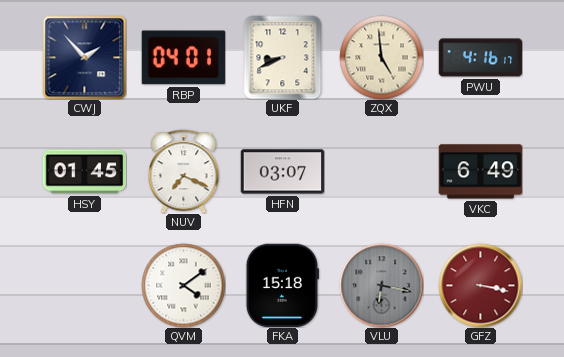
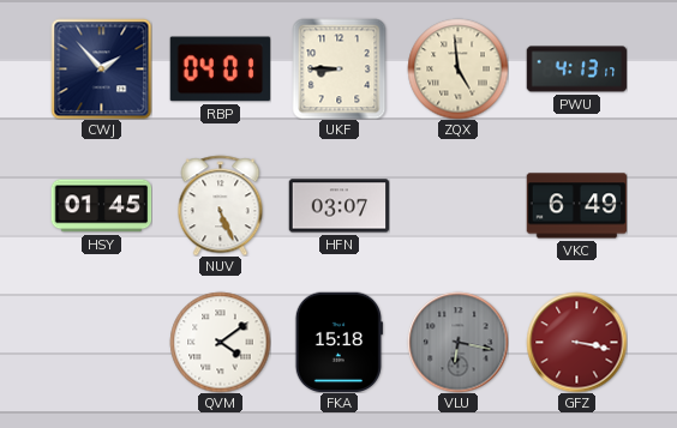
UKF: 8:41 -> 8:45
PWU: 4:16 -> 4:13
NUV: 7:19 -> 5:26
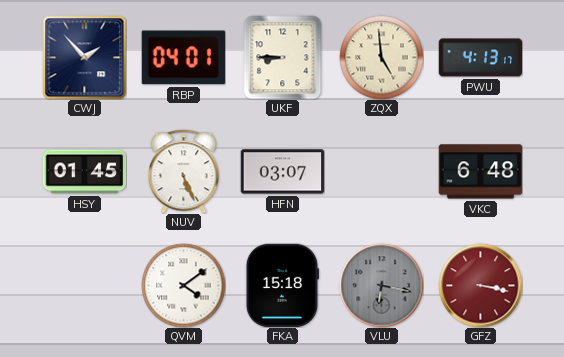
VKC: 6:49 -> 6:48
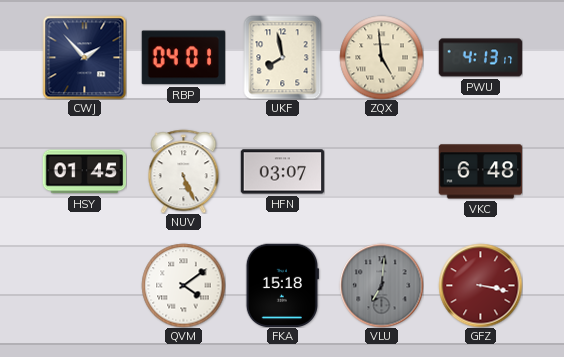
UKF: 8:45 -> 7:58
VLU: 6:17 -> 7:01
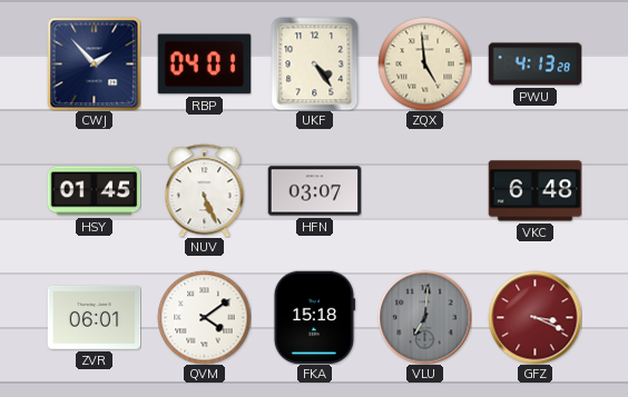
UKF: 7:58 -> 4:24
PWU: 4:13:17 -> 4:13:28
ZVR: none -> 06:01
GFZ: 3:17 -> 3:19
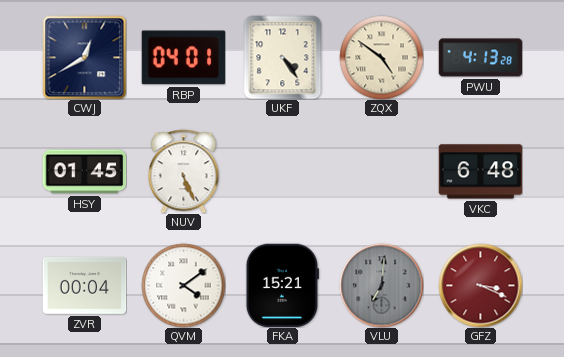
CWJ: 1:53 -> 12:40
ZQX: 4:59 -> 4:51
HFN: 03:07 -> none
ZVR: 06:01 -> 00:04
FKA: 15:18 -> 15:21
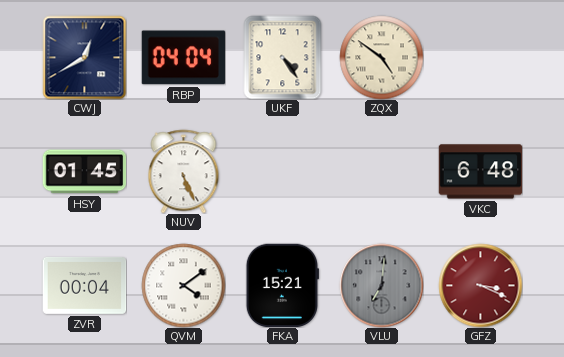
RBP: 04:01 -> 04:04
PWU: 4:13 -> none
